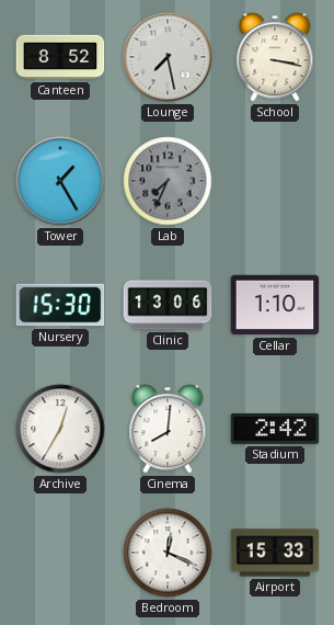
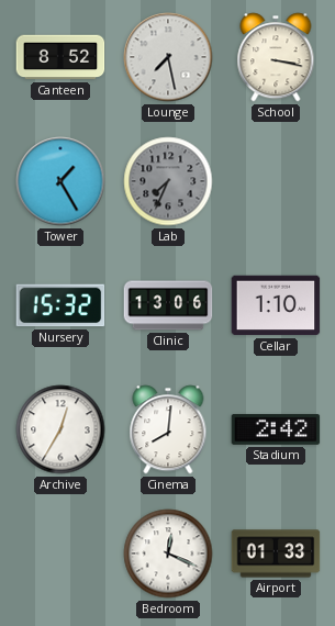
Nursery: 15:30 -> 15:32
Airport: 15:33 -> 01:33
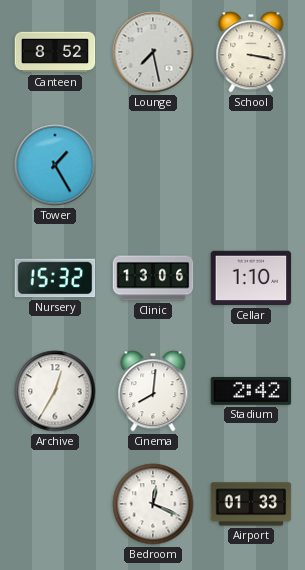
Lab: 7:34 -> none
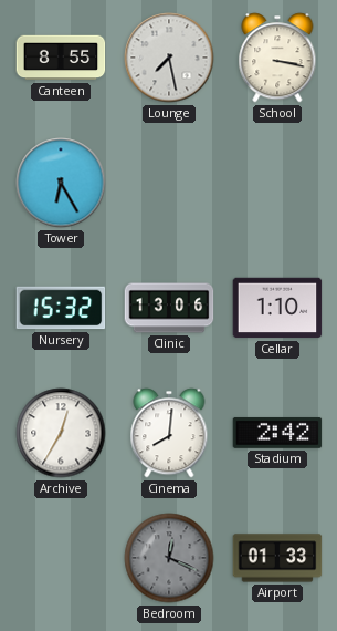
Canteen: 8:52 -> 8:55
Tower: 1:25 -> 6:25
Bedroom dial: white -> grey
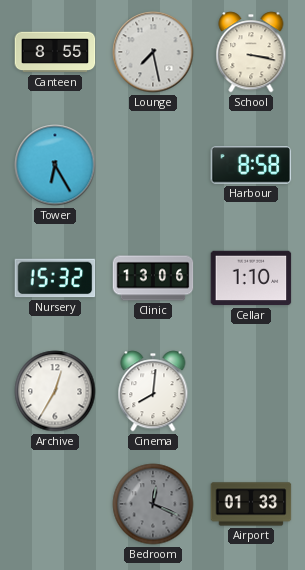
Harbour: none -> 8:58
Stadium: 2:42 -> none
